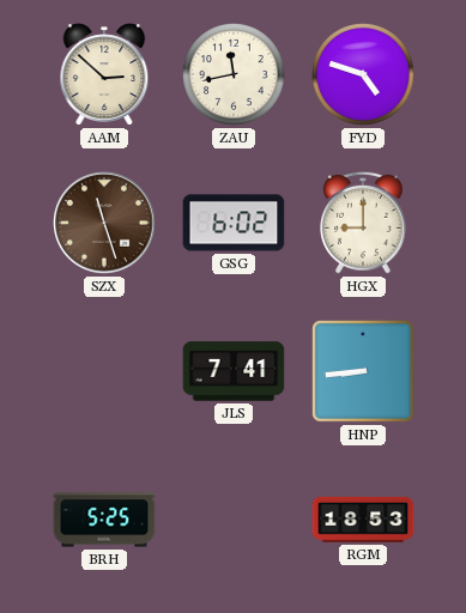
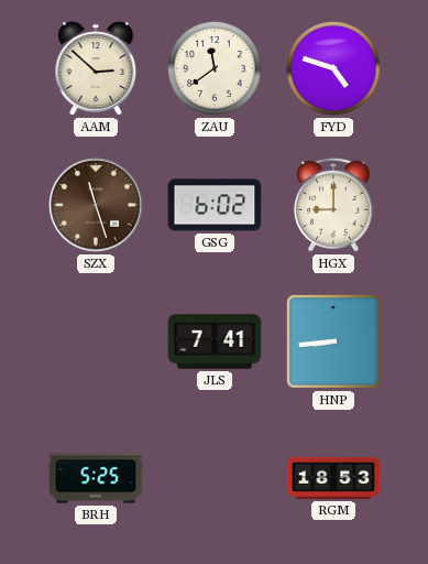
ZAU: 11:43 -> 11:39
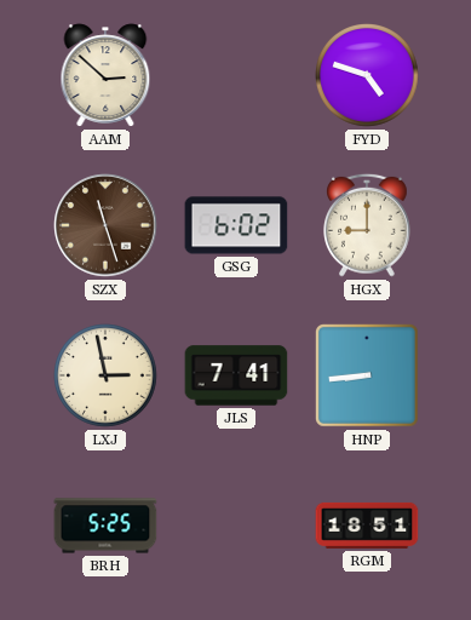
ZAU: 11:39 -> none
LXJ: none -> 2:58
RGM: 18:53 -> 18:51
